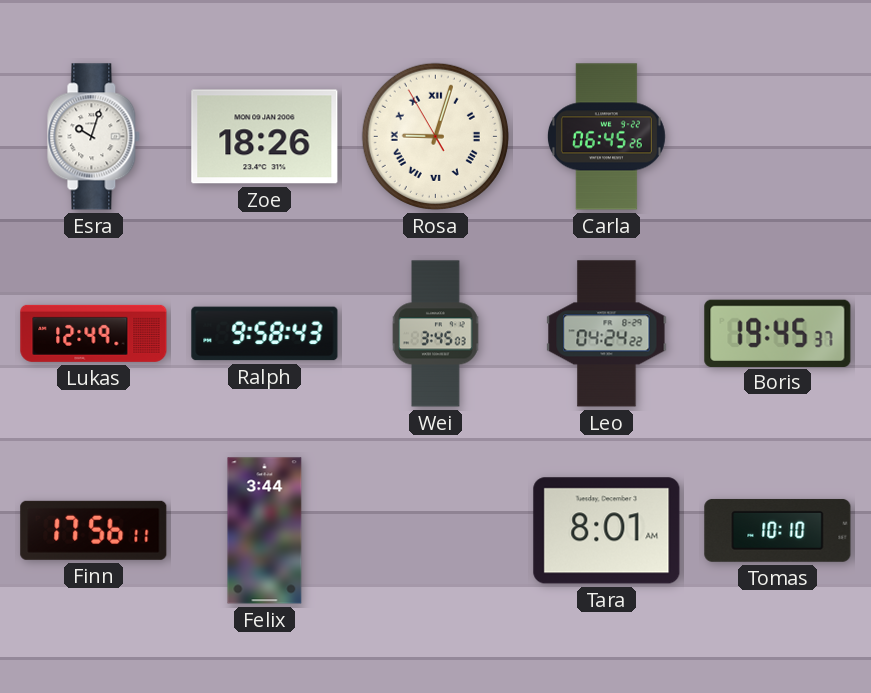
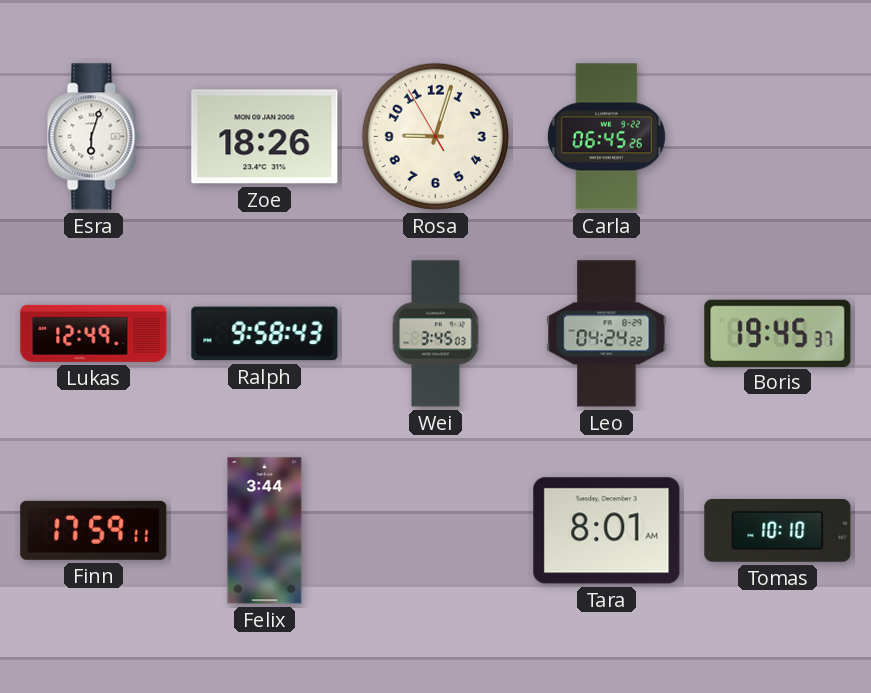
Esra: 10:03 -> 6:03
Rosa numerals: Roman -> Arabic
Finn: 17:56 -> 17:59
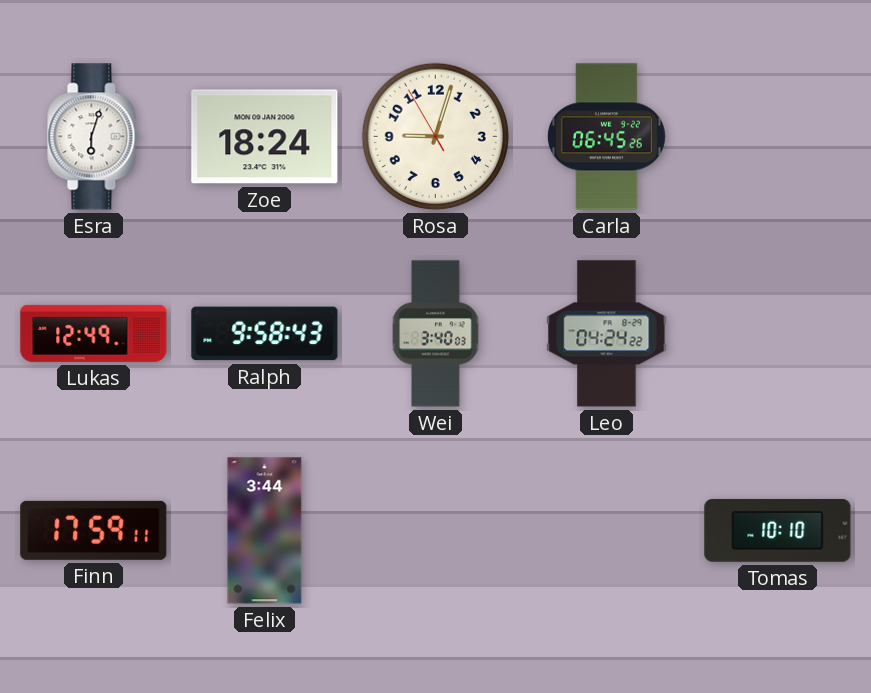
Zoe: 18:26 -> 18:24
Wei: 3:45 -> 3:40
Boris: 19:45 -> none
Tara: 8:01 -> none
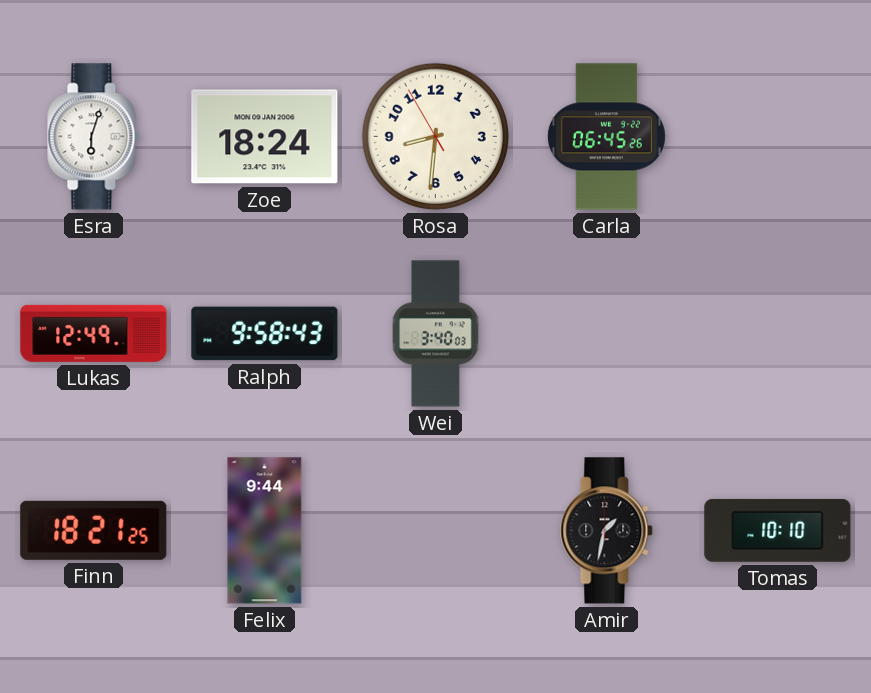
Rosa: 9:02 -> 8:30
Leo: 04:24 -> none
Finn: 17:59 -> 18:21
Felix: 3:44 -> 9:44
Amir: none -> 1:32
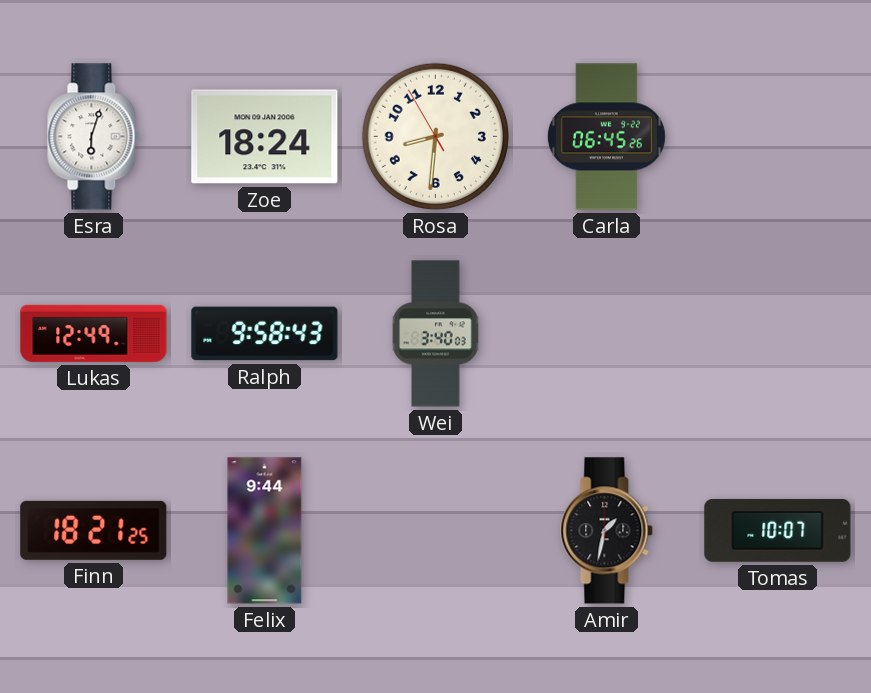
Tomas: 10:10 -> 10:07
